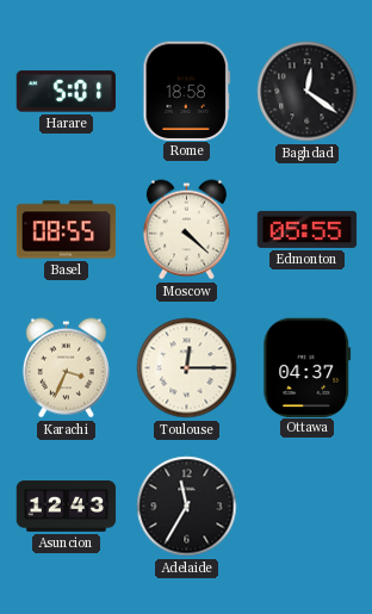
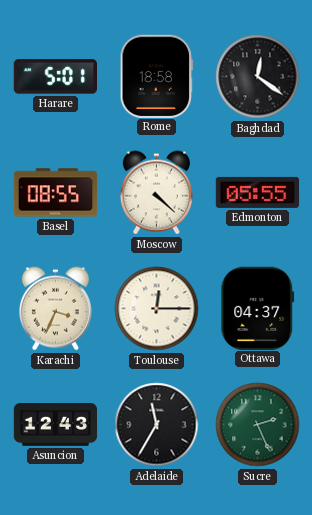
Sucre: none -> 2:26
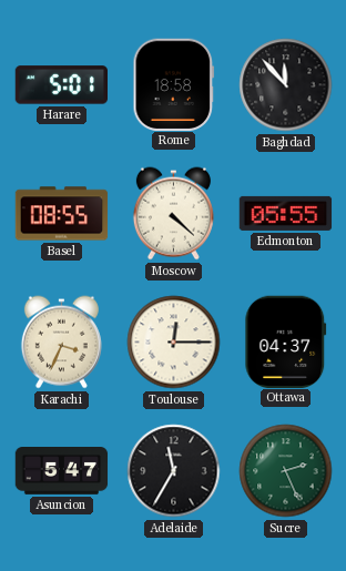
Baghdad: 12:21 -> 11:53
Asuncion: 12:43 -> 5:47
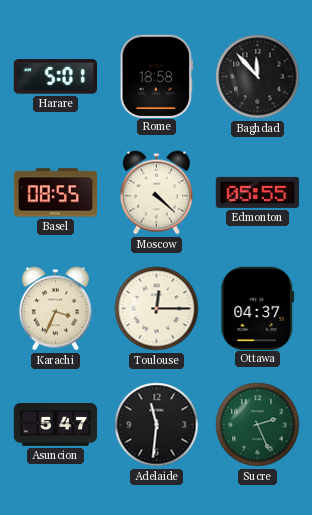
Adelaide: 11:35 -> 11:31
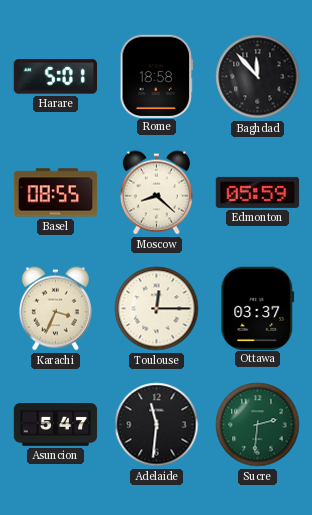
Moscow: 4:22 -> 8:22
Edmonton: 05:55 -> 05:59
Ottawa: 04:37 -> 03:37
Sucre: 2:26 -> 2:31
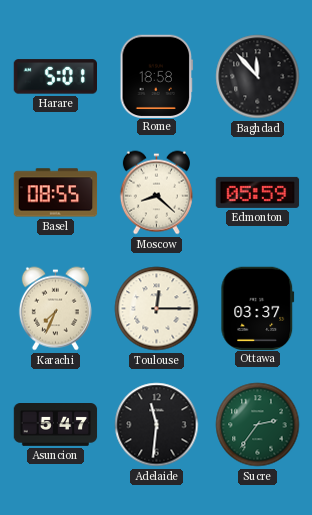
Karachi: 3:34 -> 7:34
Sucre: 2:31 -> 2:36
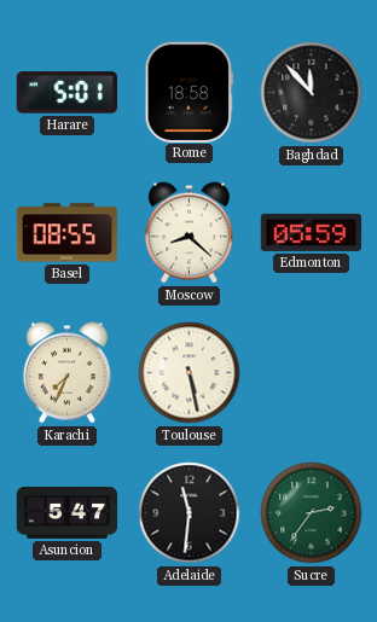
Toulouse: 12:15 -> 5:28
Ottawa: 03:37 -> none
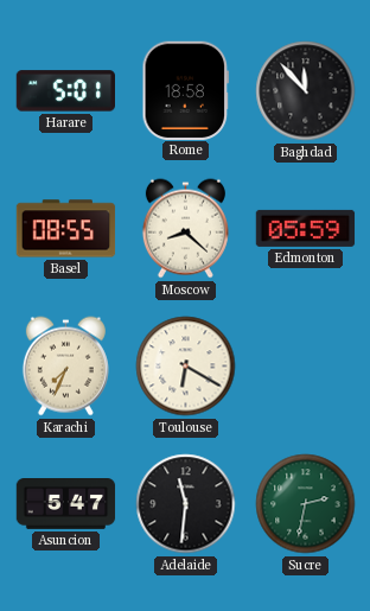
Toulouse: 5:28 -> 6:20
Sucre: 2:36 -> 2:32
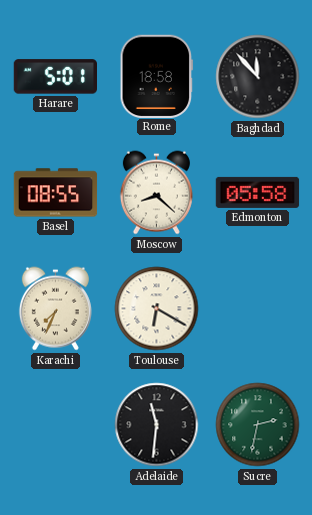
Edmonton: 05:59 -> 05:58
Asuncion: 5:47 -> none
